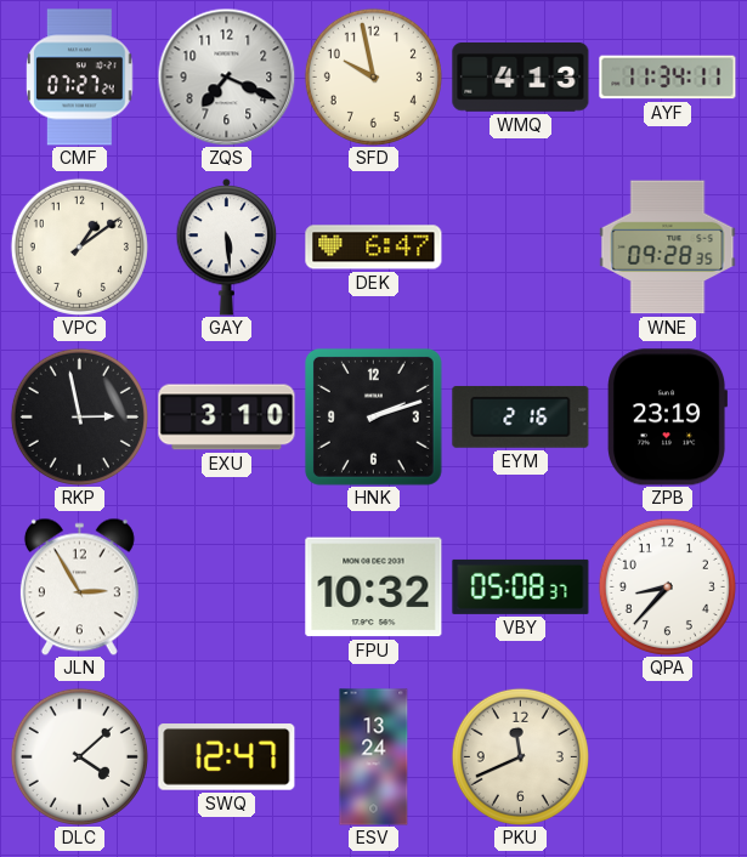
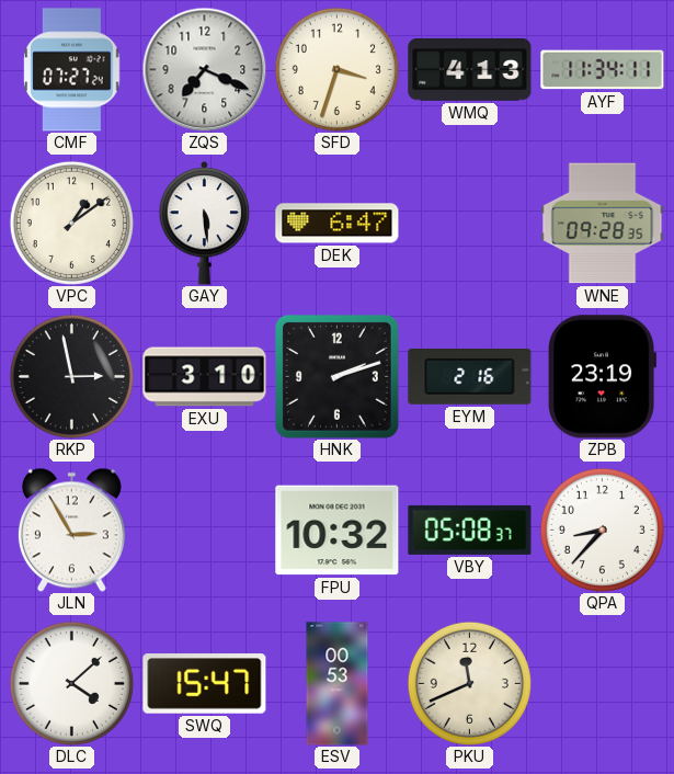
SFD: 9:58 -> 3:33
SWQ: 12:47 -> 15:47
ESV: 13:24 -> 00:53
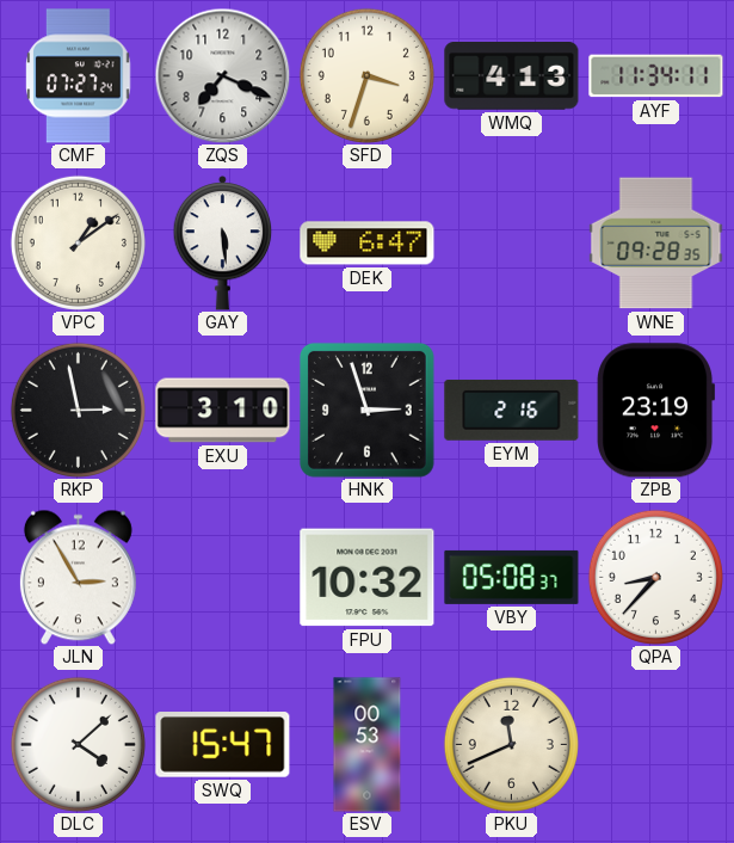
HNK: 2:12 -> 2:57
